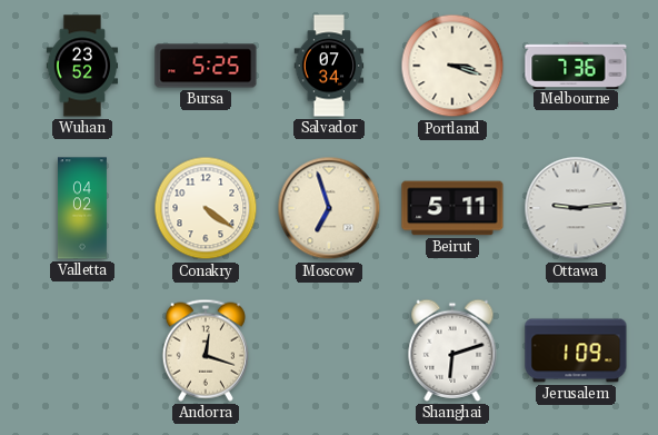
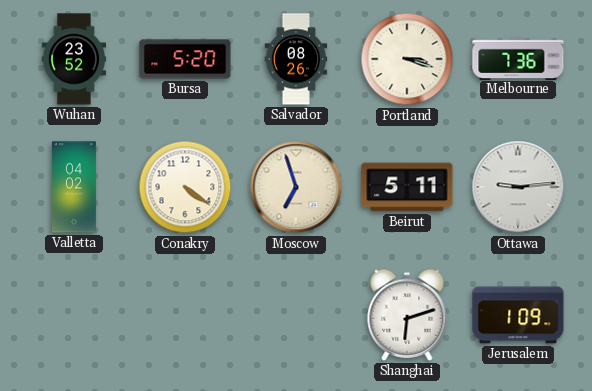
Bursa: 5:25 -> 5:20
Salvador: 07:34 -> 08:26
Andorra: 12:18 -> none
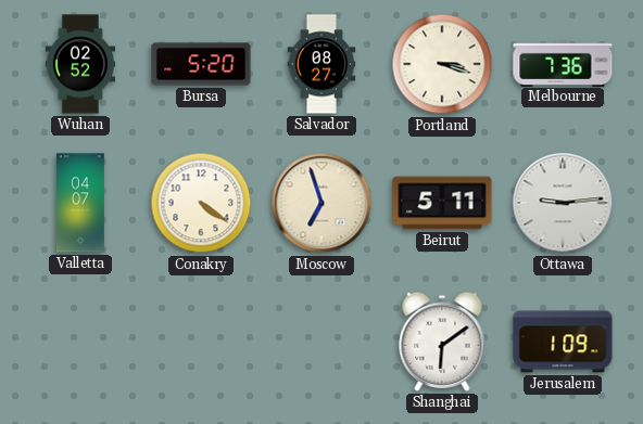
Wuhan: 23:52 -> 02:52
Salvador: 08:26 -> 08:27
Valletta: 04:02 -> 04:07
Shanghai: 6:12 -> 6:09
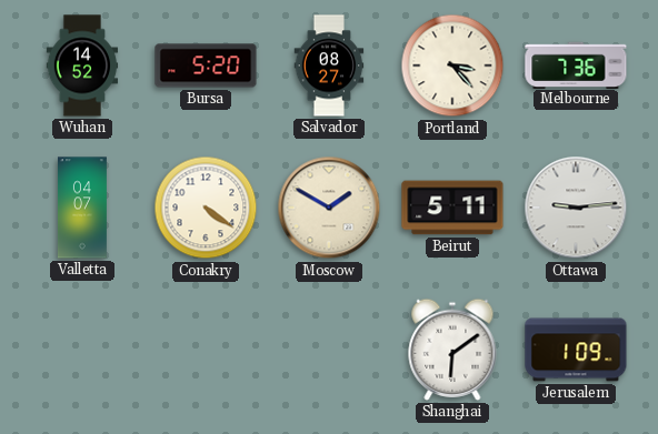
Wuhan: 02:52 -> 14:52
Portland: 3:18 -> 3:23
Moscow: 6:57 -> 1:50
